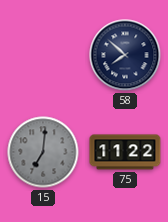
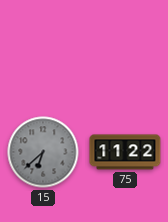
58: 7:52 -> none
15: 7:01 -> 6:38
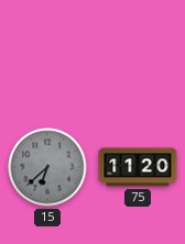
75: 11:22 -> 11:20
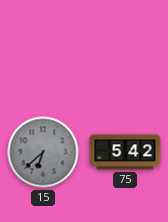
75: 11:20 -> 5:42
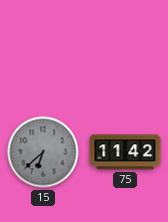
75: 5:42 -> 11:42
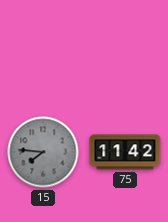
15: 6:38 -> 7:46
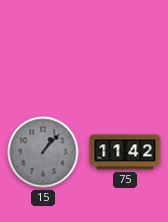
15: 7:46 -> 1:07
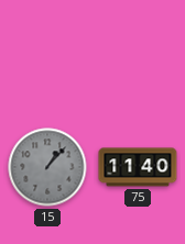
75: 11:42 -> 11:40
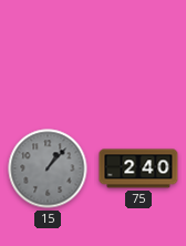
75: 11:40 -> 2:40
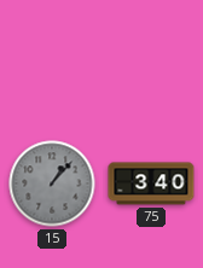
75: 2:40 -> 3:40
